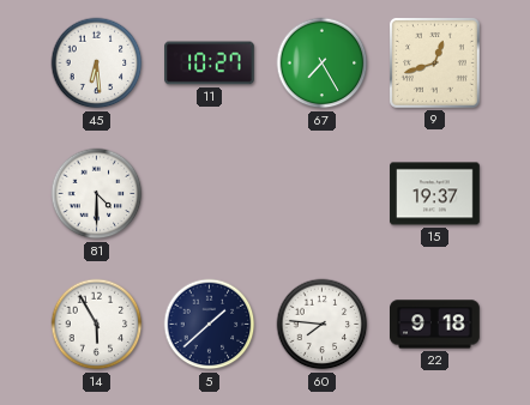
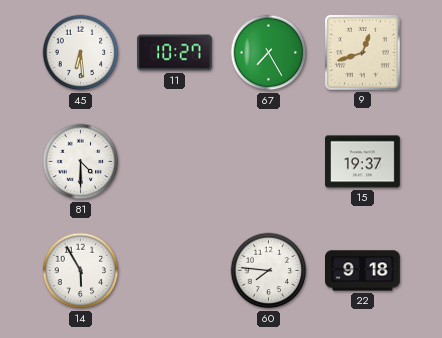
5: 1:38 -> none
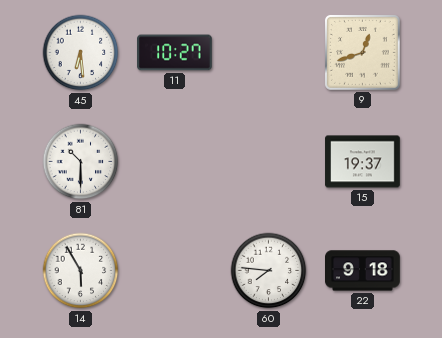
67: 7:25 -> none
81: 4:30 -> 10:30
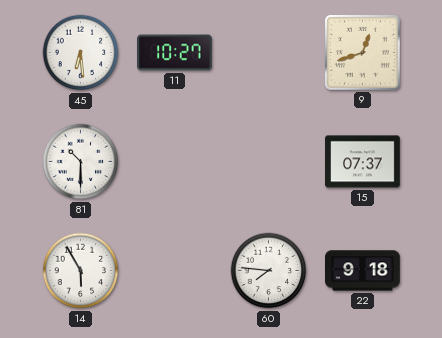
15: 19:37 -> 07:37
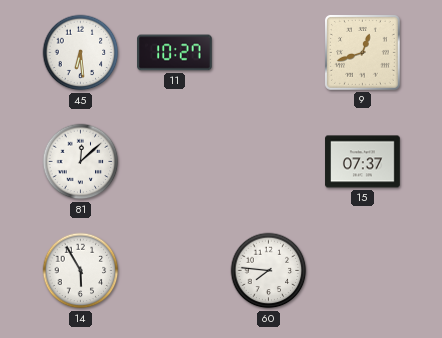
81: 10:30 -> 12:08
22: 9:18 -> none
